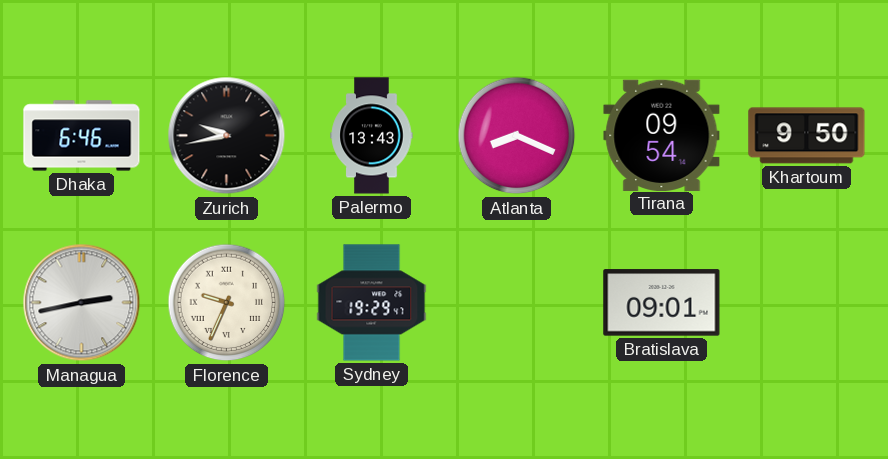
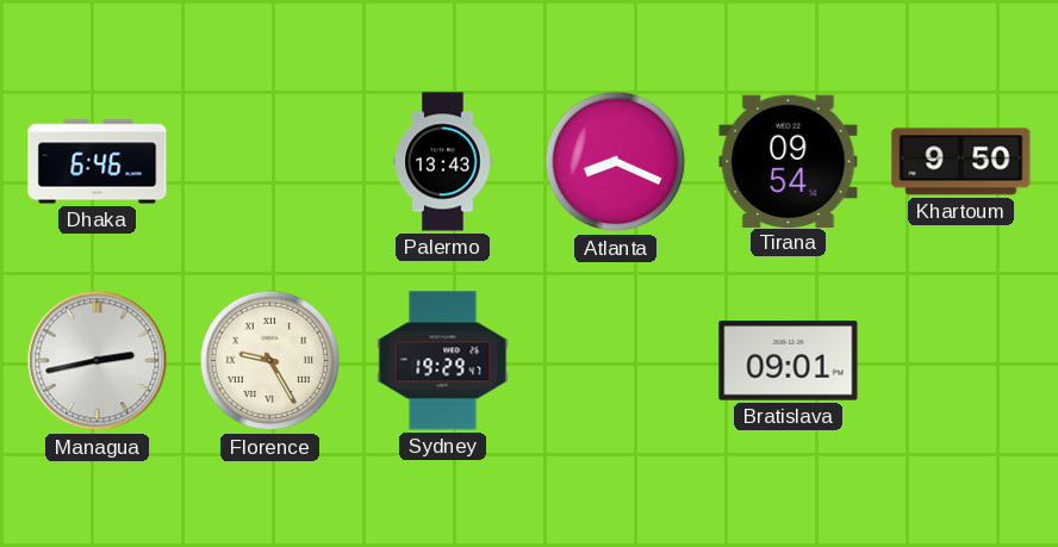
Zurich: 9:43 -> none
Florence: 9:34 -> 9:25
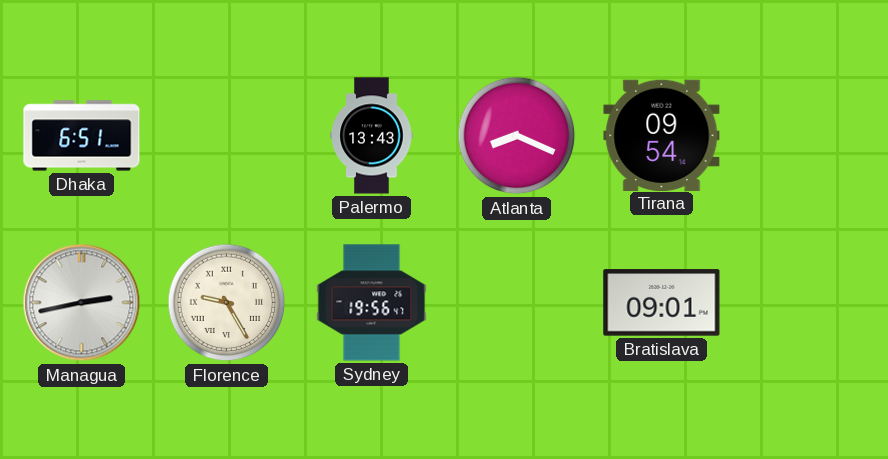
Dhaka: 6:46 -> 6:51
Khartoum: 9:50 -> none
Sydney: 19:29 -> 19:56
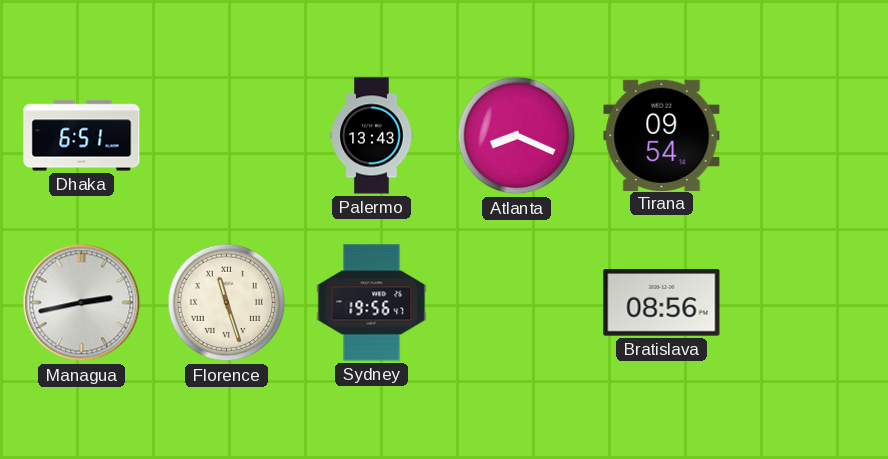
Florence: 9:25 -> 11:27
Bratislava: 09:01 -> 08:56
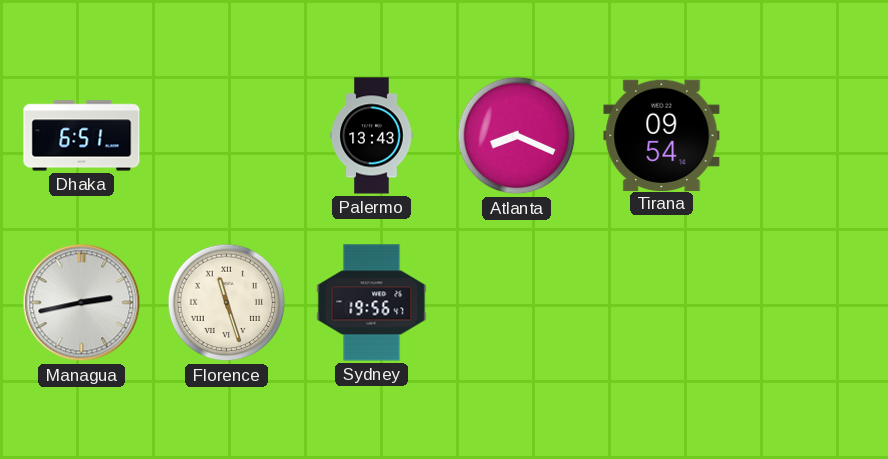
Bratislava: 08:56 -> none
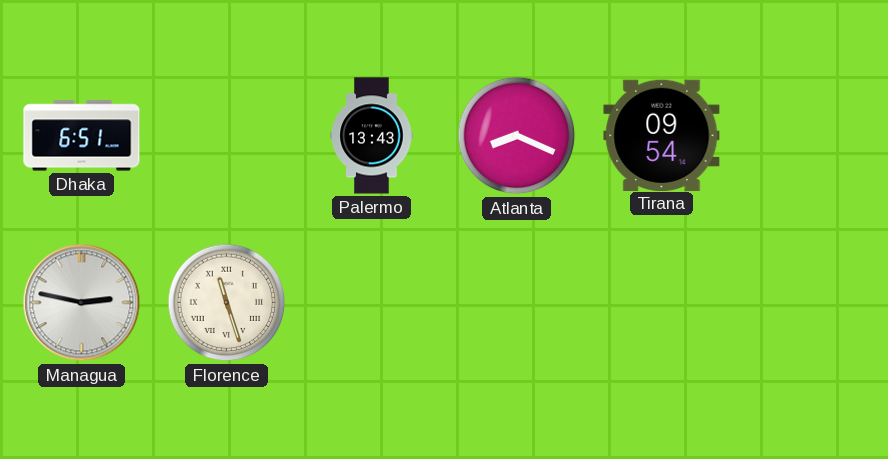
Managua: 2:43 -> 2:47
Sydney: 19:56 -> none
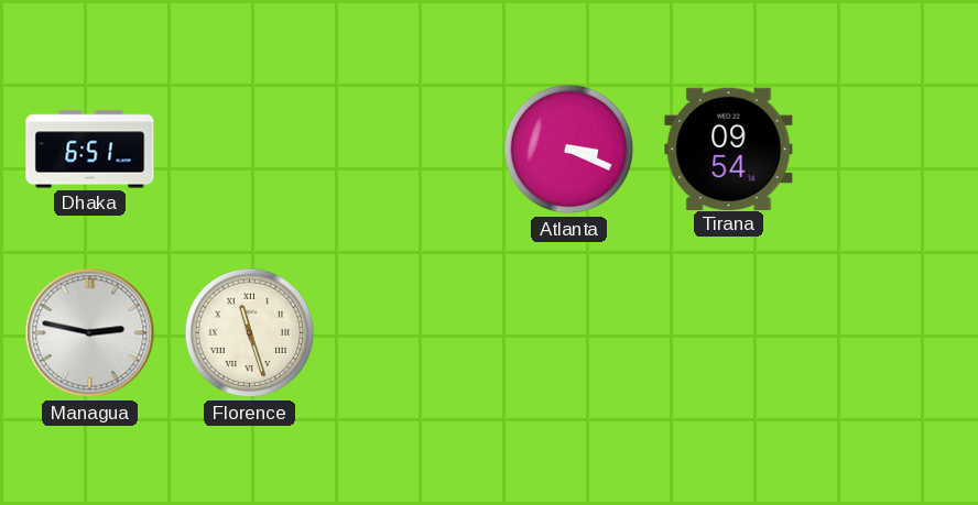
Palermo: 13:43 -> none
Atlanta: 8:19 -> 3:19
